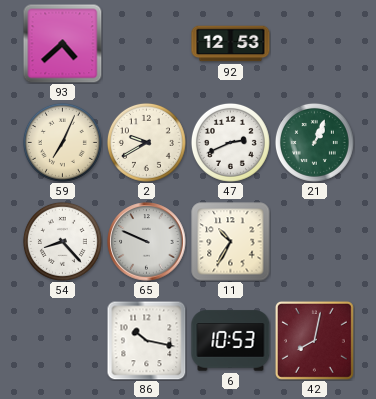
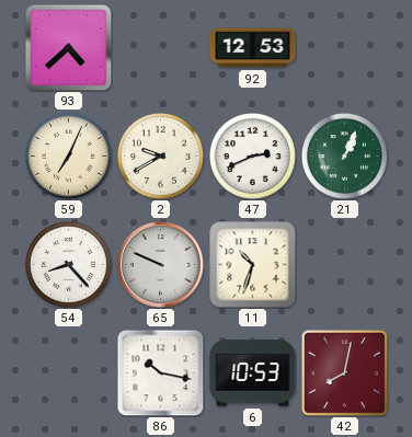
11: 10:35 -> 10:33
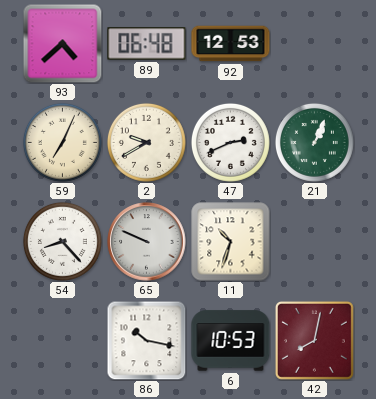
89: none -> 06:48
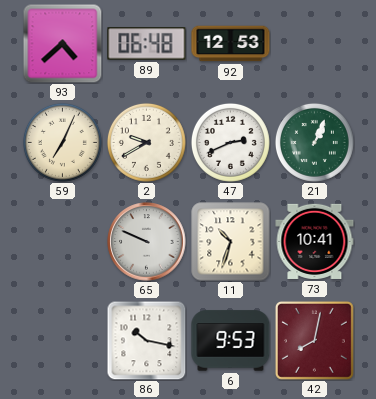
54: 8:23 -> none
73: none -> 10:41
6: 10:53 -> 9:53
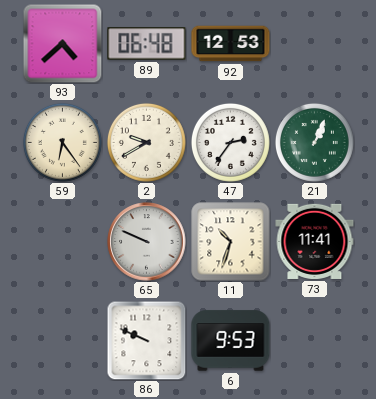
59: 7:04 -> 6:24
47: 2:41 -> 2:36
73: 10:41 -> 11:41
86: 10:17 -> 9:49
42: 8:02 -> none
